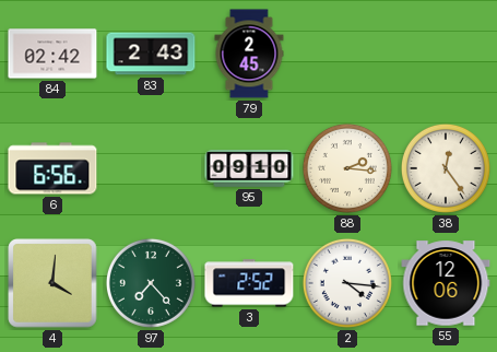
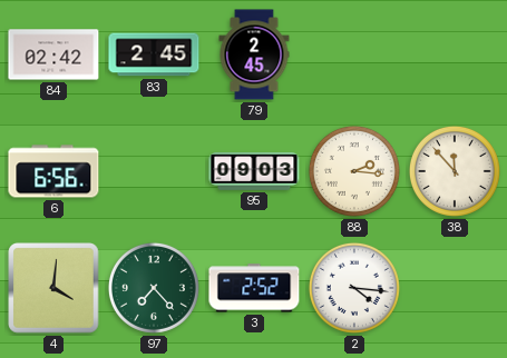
83: 2:43 -> 2:45
95: 09:10 -> 09:03
38: 12:24 -> 11:53
55: 12:06 -> none
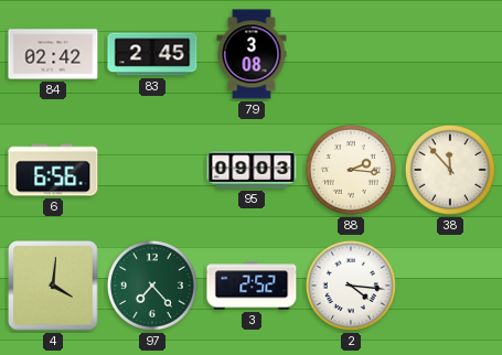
79: 2:45 -> 3:08
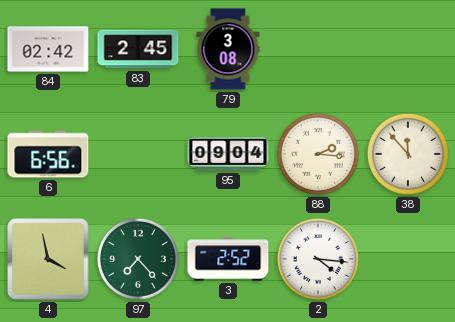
95: 09:03 -> 09:04
4: 4:01 -> 3:58
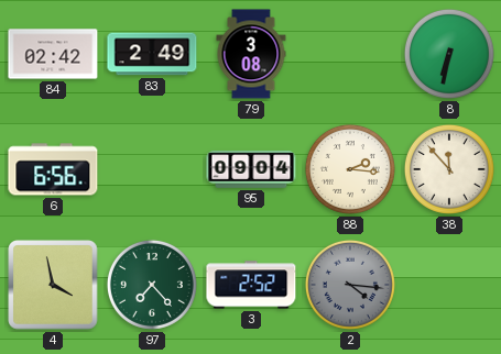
83: 2:45 -> 2:49
8: none -> 6:32
2 dial: white -> grey
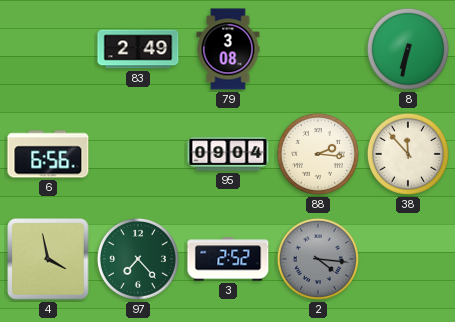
84: 02:42 -> none
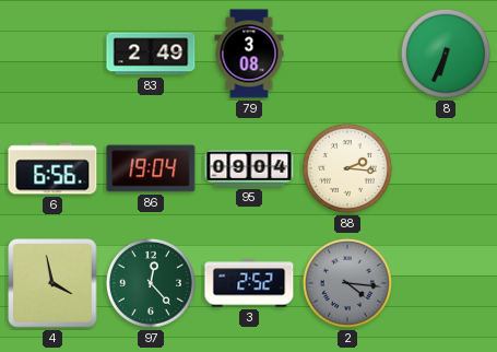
8: 6:32 -> 6:34
86: none -> 19:04
38: 11:53 -> none
97: 7:23 -> 12:23
